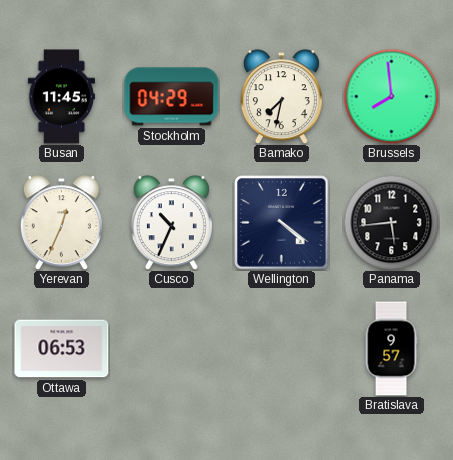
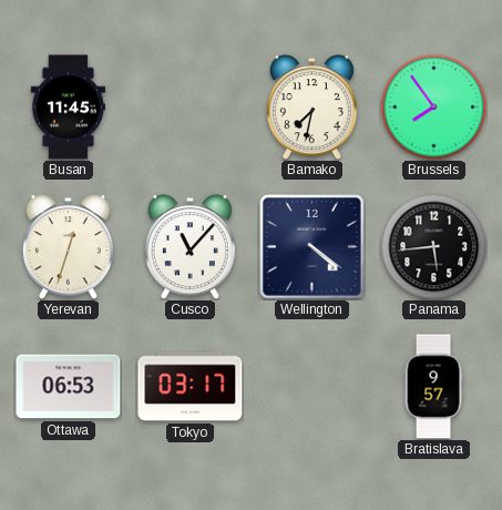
Stockholm: 04:29 -> none
Brussels: 7:59 -> 7:54
Yerevan: 12:34 -> 12:33
Cusco: 10:34 -> 11:07
Tokyo: none -> 03:17
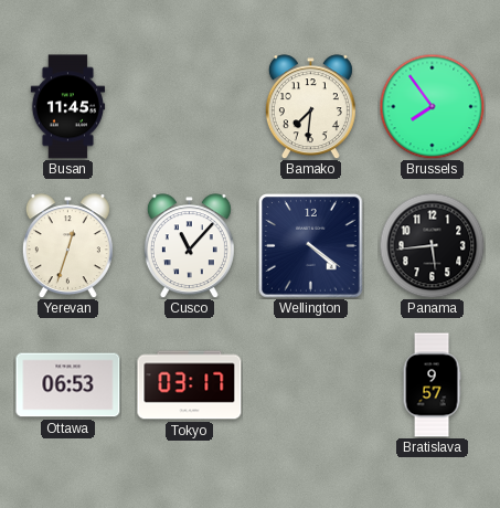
Bamako: 7:32 -> 7:31
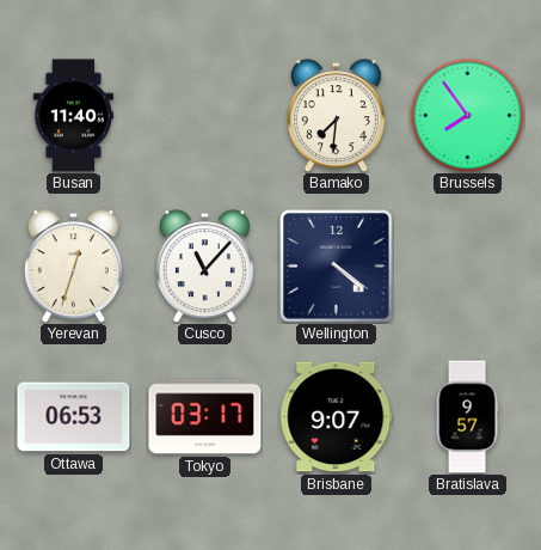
Busan: 11:45 -> 11:40
Panama: 5:44 -> none
Brisbane: none -> 9:07
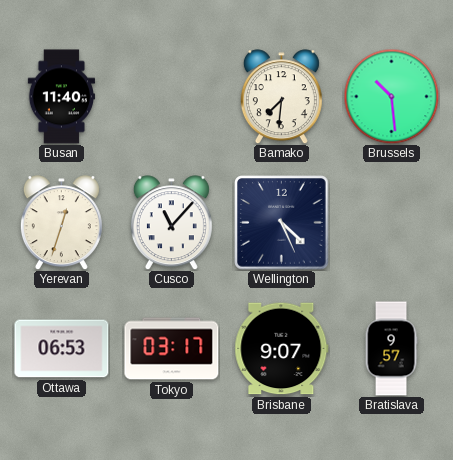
Brussels: 7:54 -> 10:29
Wellington: 4:21 -> 4:26
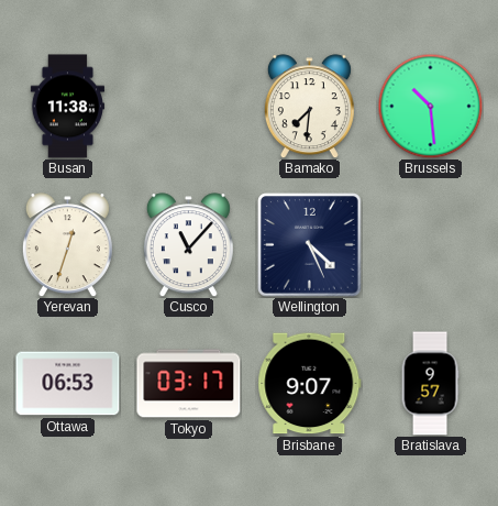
Busan: 11:40 -> 11:38
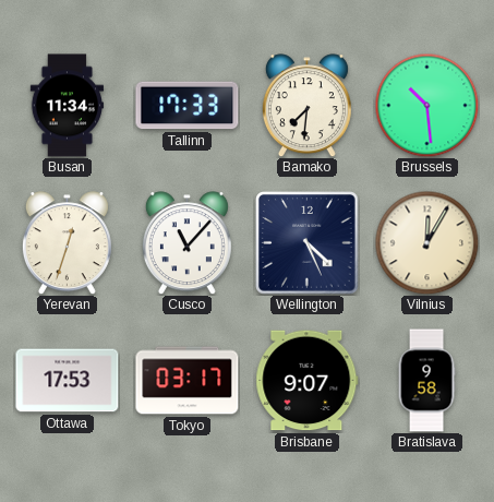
Busan: 11:38 -> 11:34
Tallinn: none -> 17:33
Vilnius: none -> 12:05
Ottawa: 06:53 -> 17:53
Bratislava: 9:57 -> 9:58
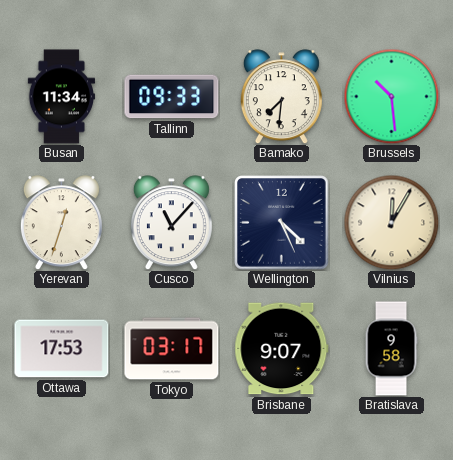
Tallinn: 17:33 -> 09:33
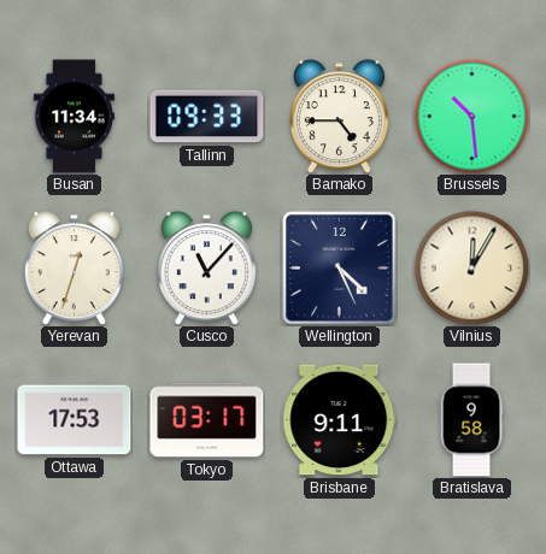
Bamako: 7:31 -> 4:45
Brisbane: 9:07 -> 9:11
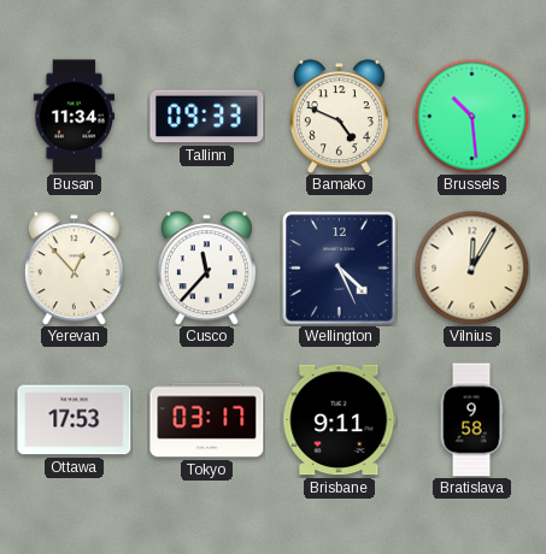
Bamako: 4:45 -> 4:49
Yerevan: 12:33 -> 12:53
Cusco: 11:07 -> 11:37
